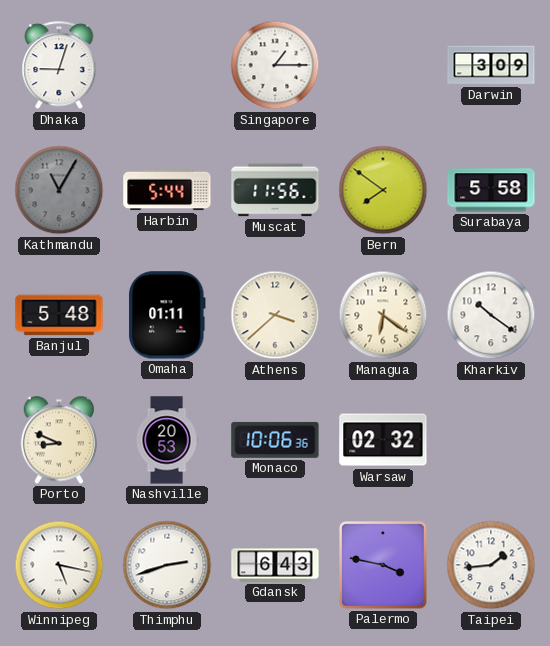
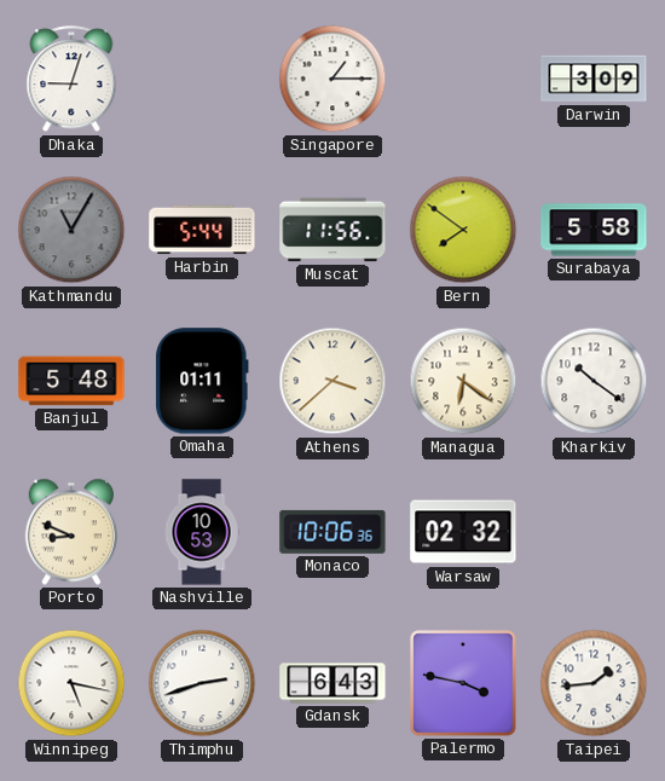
Nashville: 20:53 -> 10:53
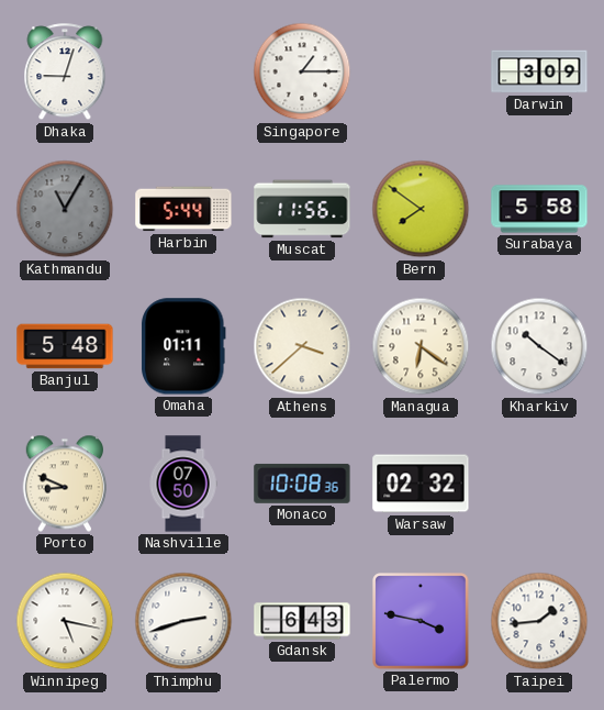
Nashville: 10:53 -> 07:50
Monaco: 10:06 -> 10:08
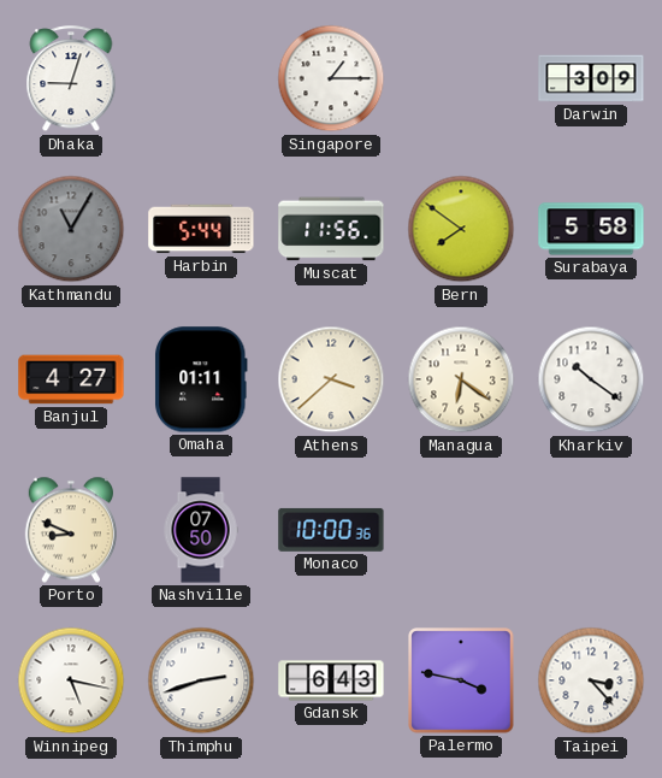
Banjul: 5:48 -> 4:27
Monaco: 10:08 -> 10:00
Warsaw: 02:32 -> none
Taipei: 1:44 -> 3:23
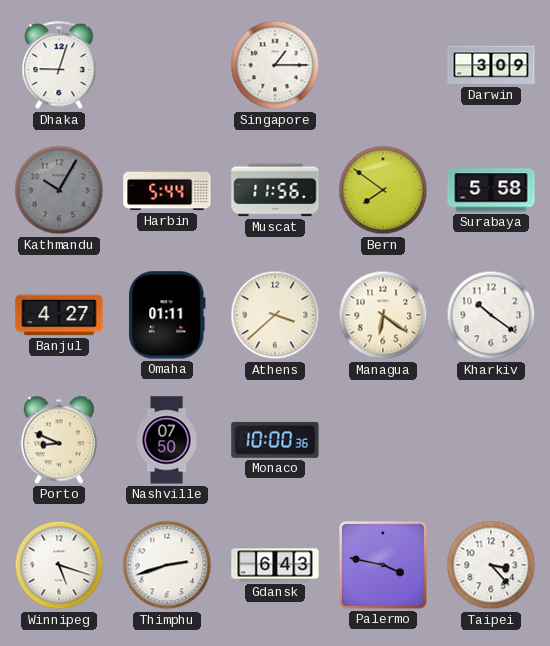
Kathmandu: 11:05 -> 10:05
Winnipeg: 5:17 -> 5:18
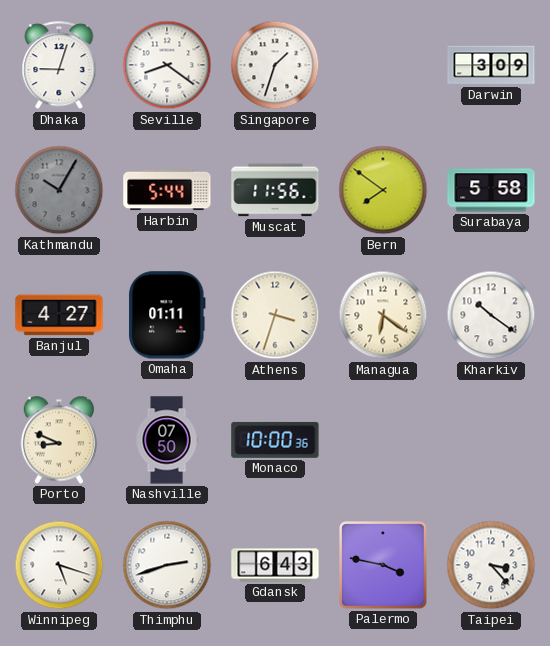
Seville: none -> 8:21
Singapore: 1:15 -> 1:33
Athens: 3:38 -> 3:33
